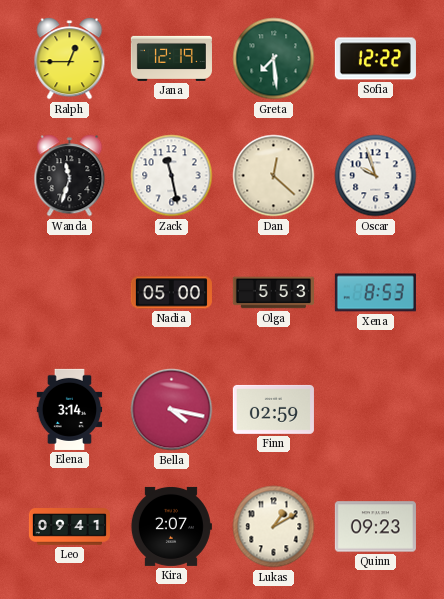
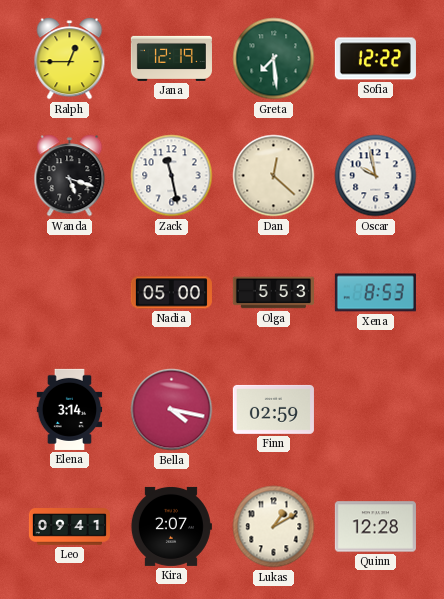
Wanda: 11:33 -> 5:18
Oscar: 9:57 -> 9:58
Quinn: 09:23 -> 12:28
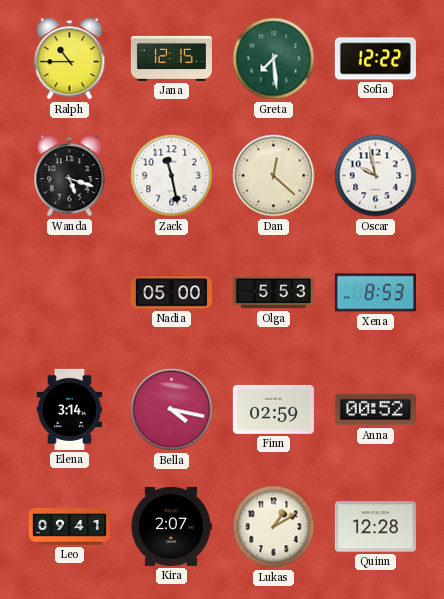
Ralph: 12:45 -> 10:45
Jana: 12:19 -> 12:15
Anna: none -> 00:52
